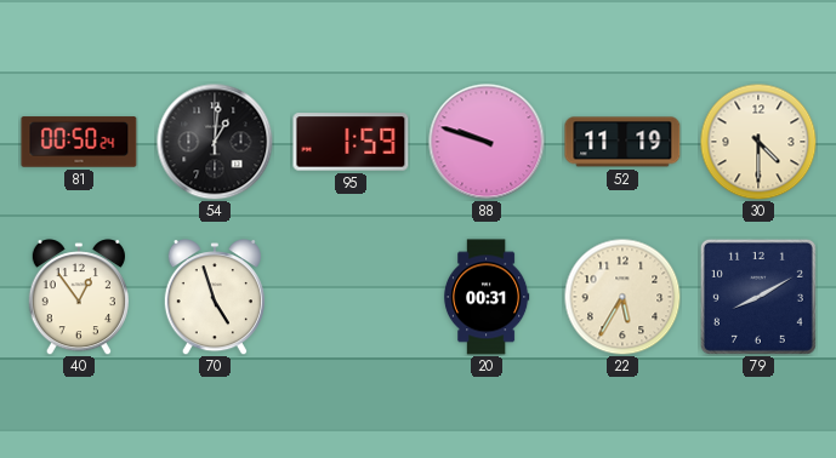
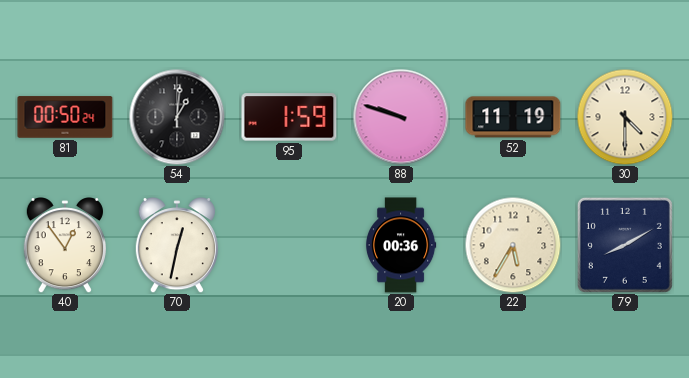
70: 4:57 -> 12:32
20: 00:31 -> 00:36
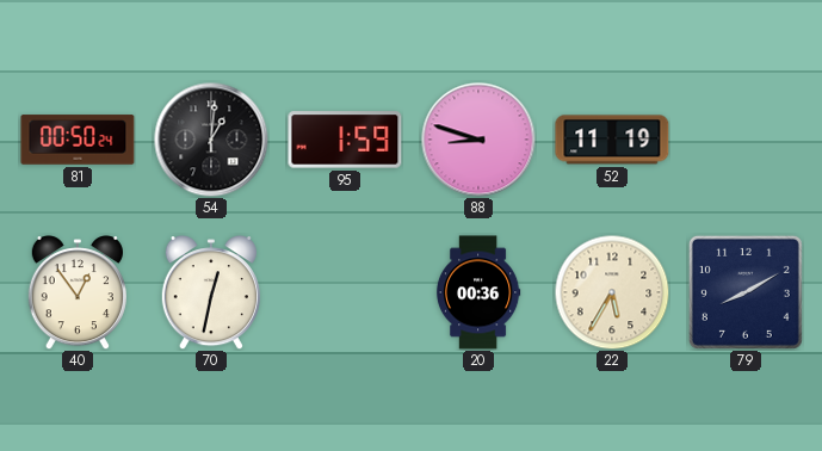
88: 9:48 -> 8:48
30: 4:30 -> none
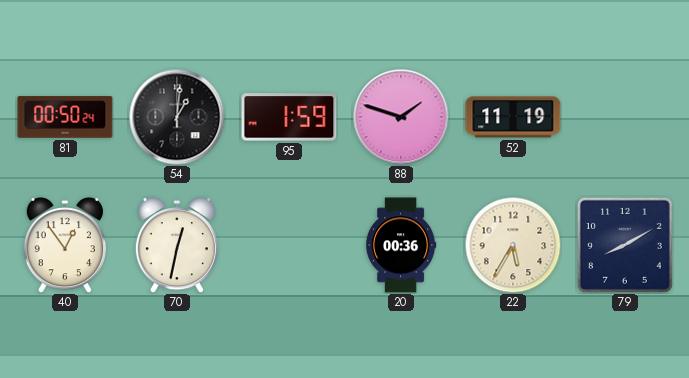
88: 8:48 -> 1:48
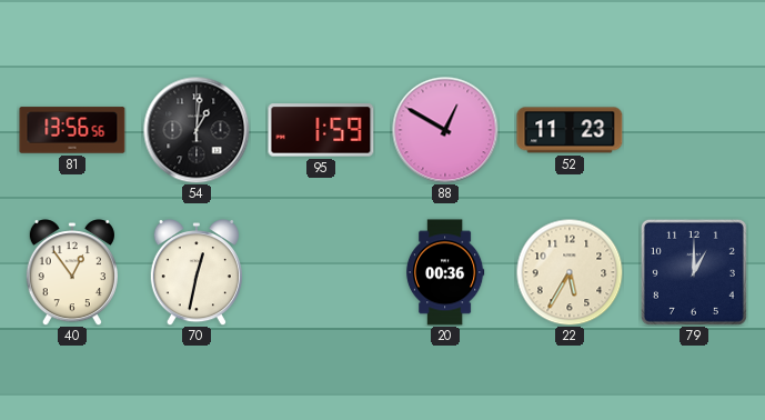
81: 00:50 -> 13:56
88: 1:48 -> 12:50
52: 11:19 -> 11:23
79: 8:10 -> 1:00
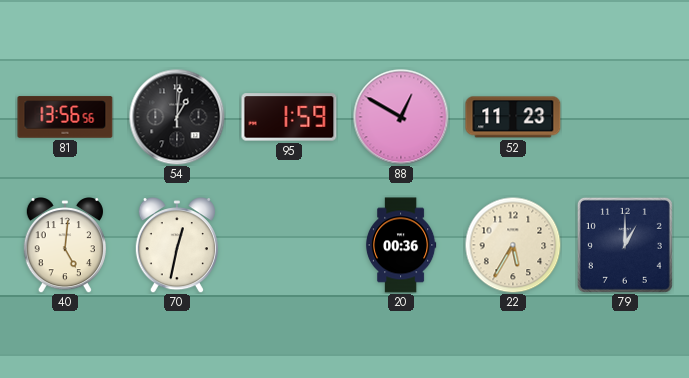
40: 12:54 -> 5:01
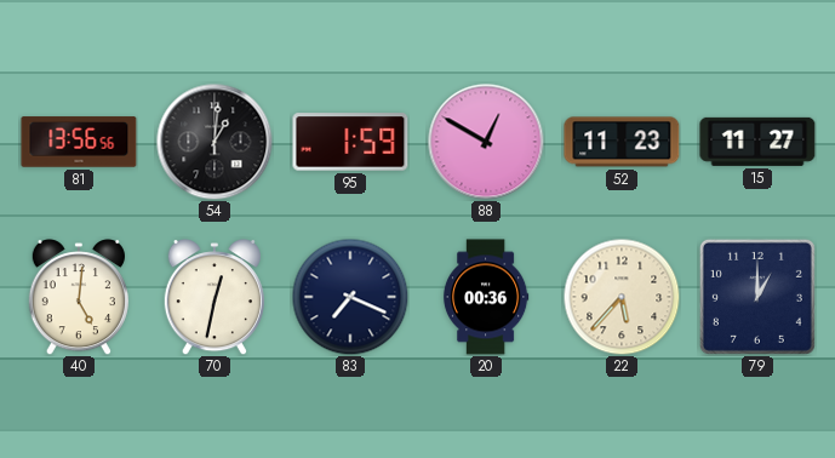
15: none -> 11:27
83: none -> 7:19
22: 5:35 -> 5:37
